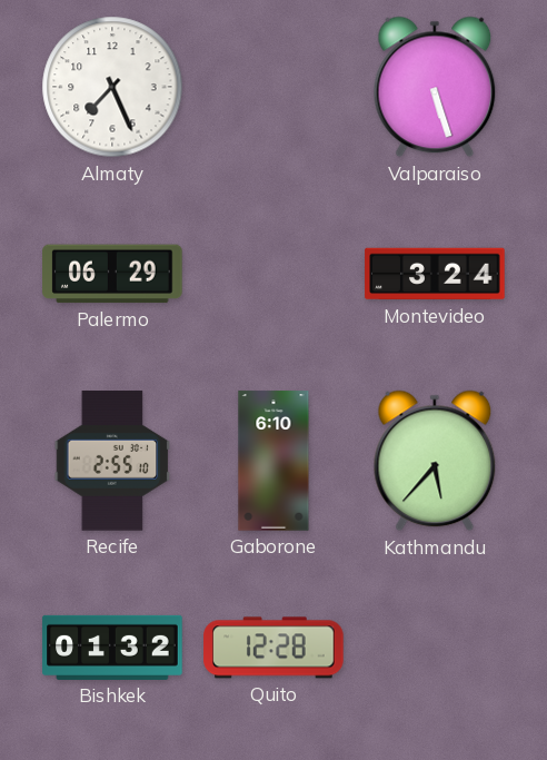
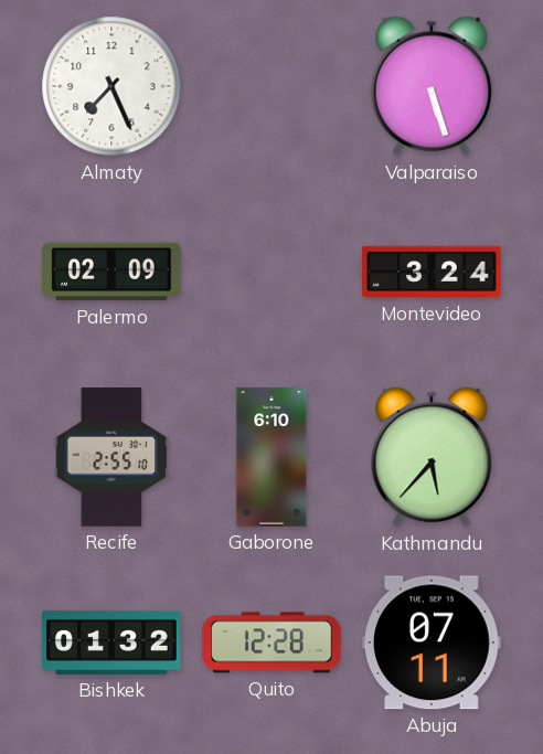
Palermo: 06:29 -> 02:09
Abuja: none -> 07:11
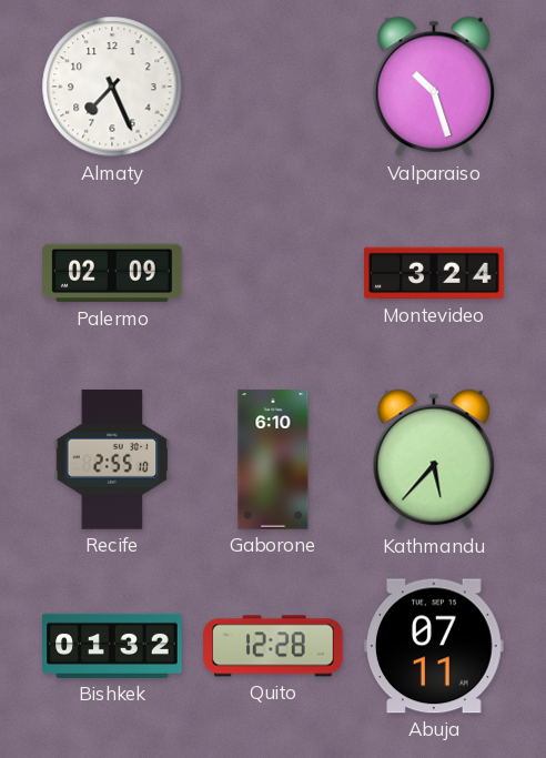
Valparaiso: 5:27 -> 10:27
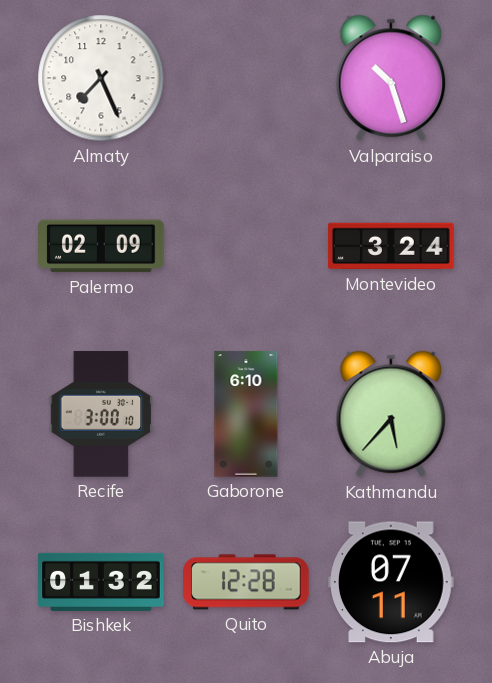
Recife: 2:55 -> 3:00
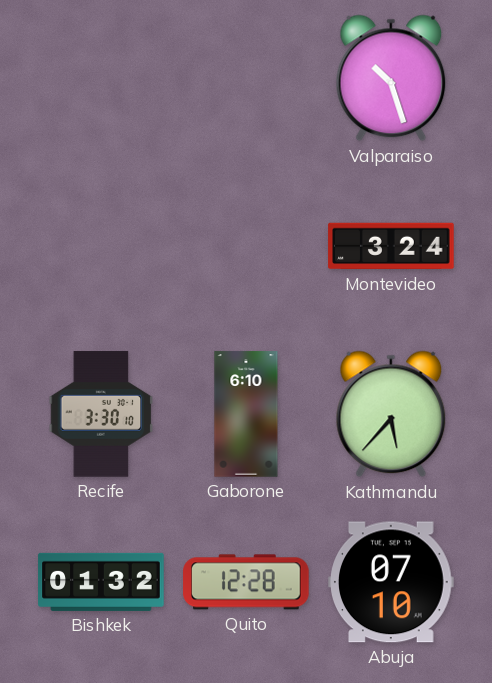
Almaty: 7:26 -> none
Palermo: 02:09 -> none
Recife: 3:00 -> 3:30
Abuja: 07:11 -> 07:10
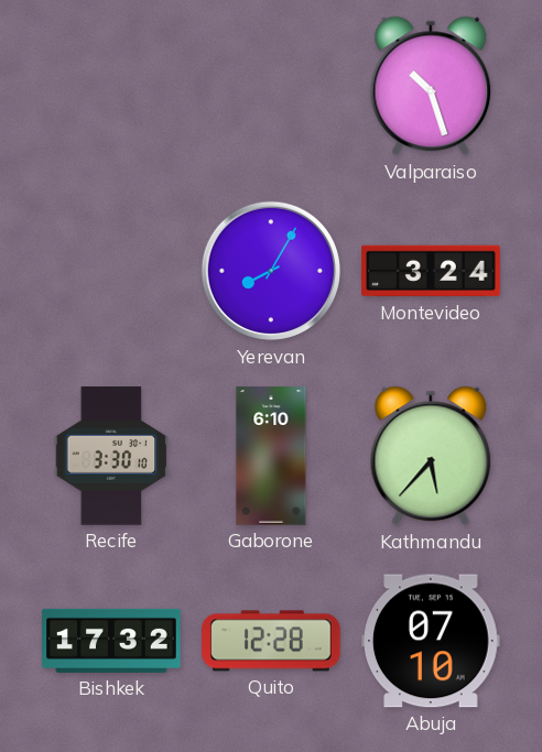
Yerevan: none -> 8:05
Bishkek: 01:32 -> 17:32
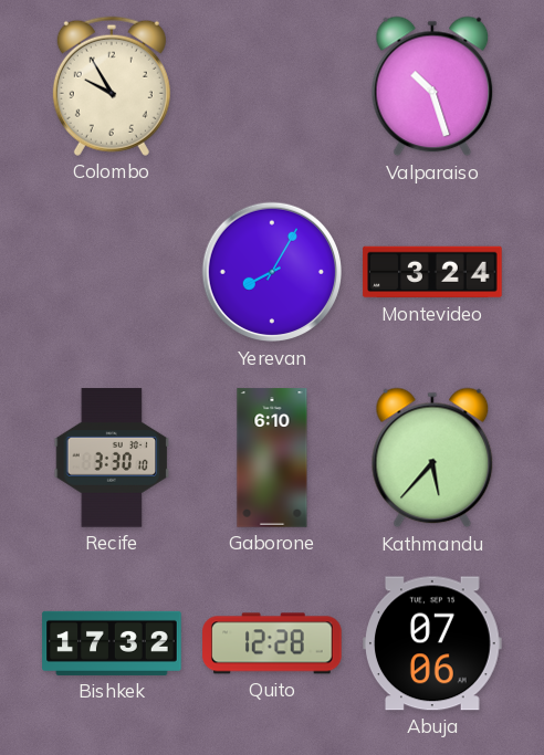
Colombo: none -> 9:55
Abuja: 07:10 -> 07:06
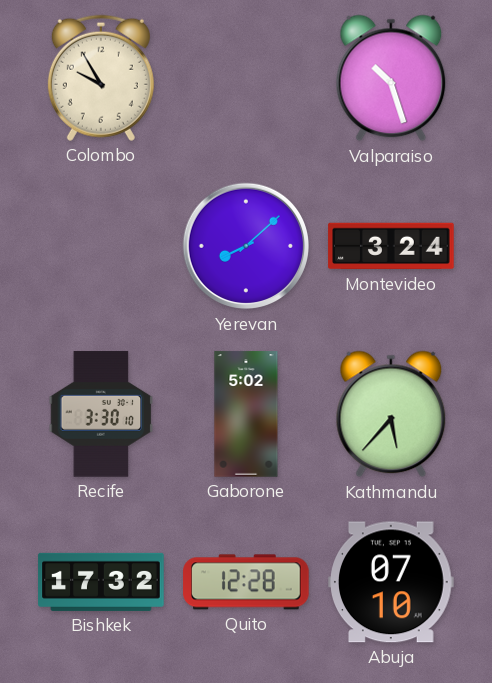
Yerevan: 8:05 -> 8:08
Gaborone: 6:10 -> 5:02
Abuja: 07:06 -> 07:10
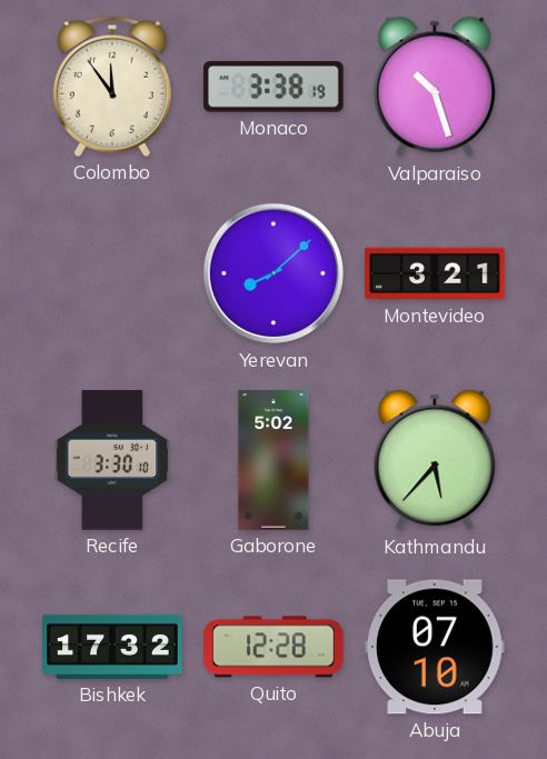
Colombo: 9:55 -> 11:54
Monaco: none -> 3:38
Montevideo: 3:24 -> 3:21
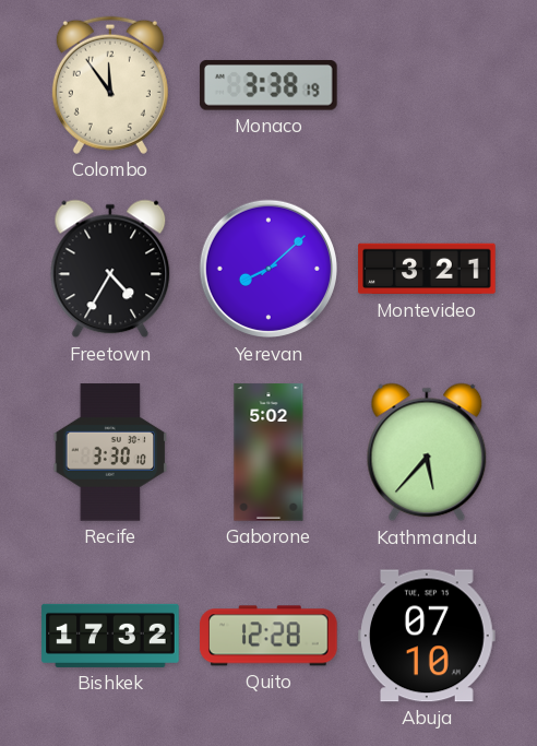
Valparaiso: 10:27 -> none
Freetown: none -> 4:35
